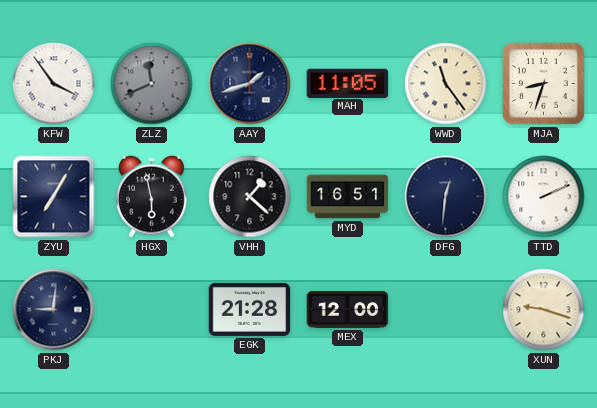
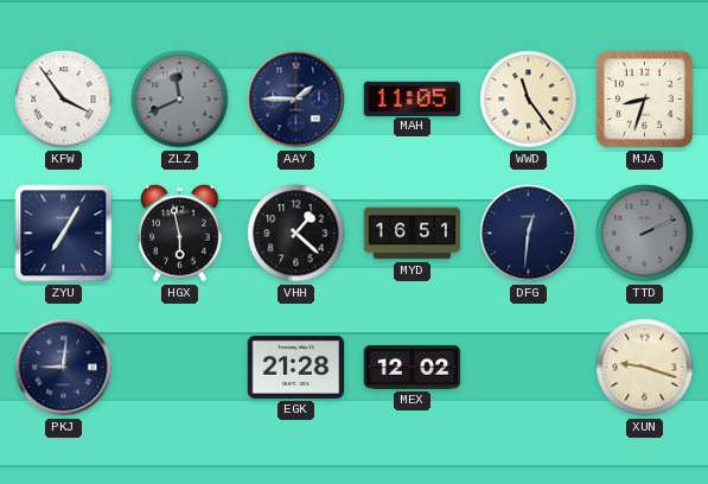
AAY: 1:42 -> 1:45
TTD dial: white -> grey
MEX: 12:00 -> 12:02
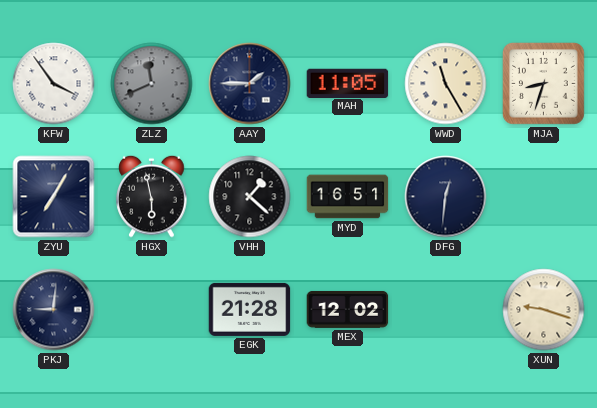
WWD: 11:24 -> 11:25
TTD: 2:11 -> none
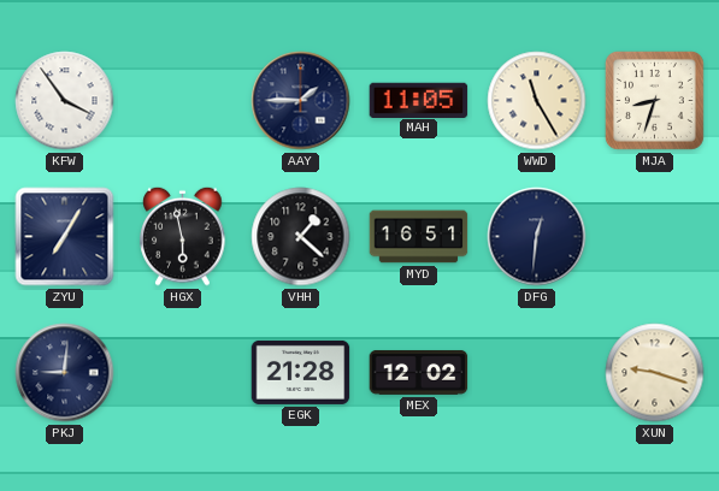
ZLZ: 11:41 -> none
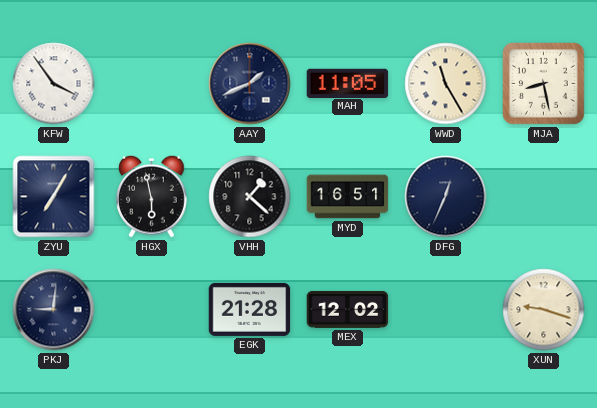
AAY: 1:45 -> 1:41
MJA: 8:33 -> 8:28
DFG: 12:31 -> 12:34
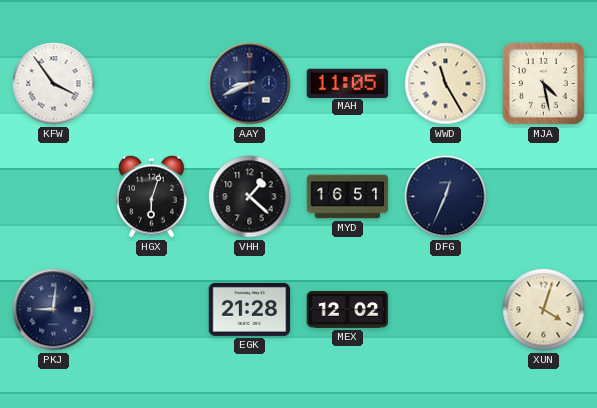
AAY: 1:41 -> 8:41
MJA: 8:28 -> 4:28
ZYU: 7:05 -> none
HGX: 5:58 -> 6:03
XUN: 9:18 -> 4:03
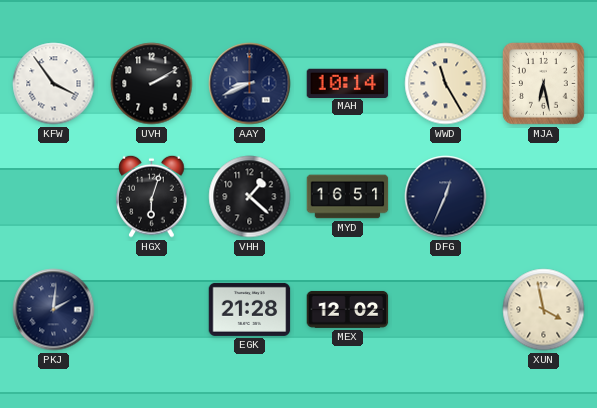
UVH: none -> 2:10
MAH: 11:05 -> 10:14
MJA: 4:28 -> 6:28
PKJ: 9:01 -> 2:01
XUN: 4:03 -> 3:58
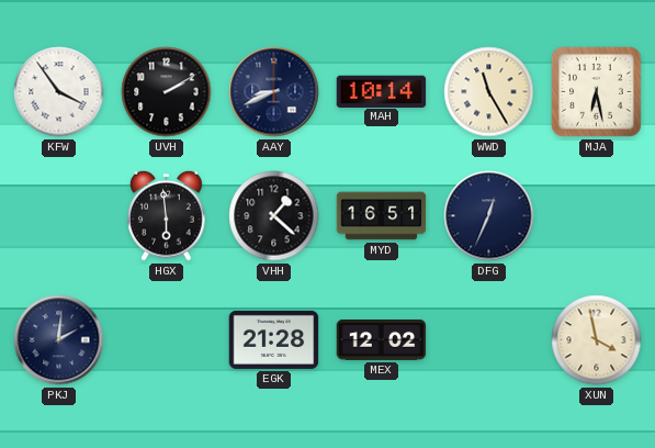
HGX: 6:03 -> 5:59
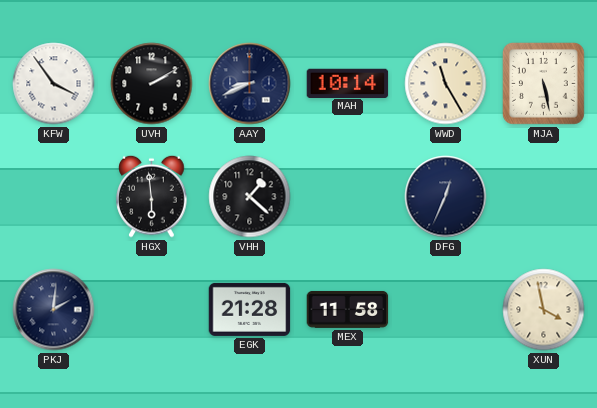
MJA: 6:28 -> 5:28
MYD: 16:51 -> none
MEX: 12:02 -> 11:58
